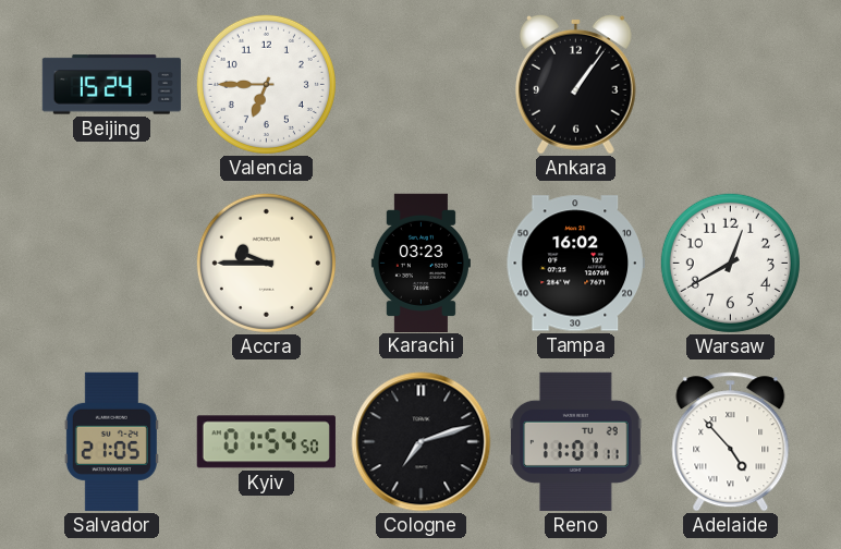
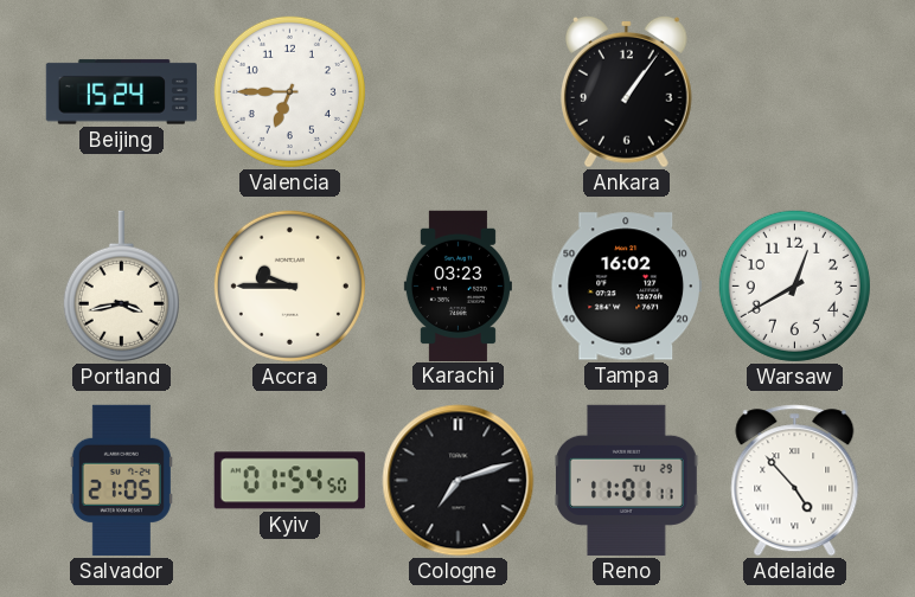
Portland: none -> 3:43
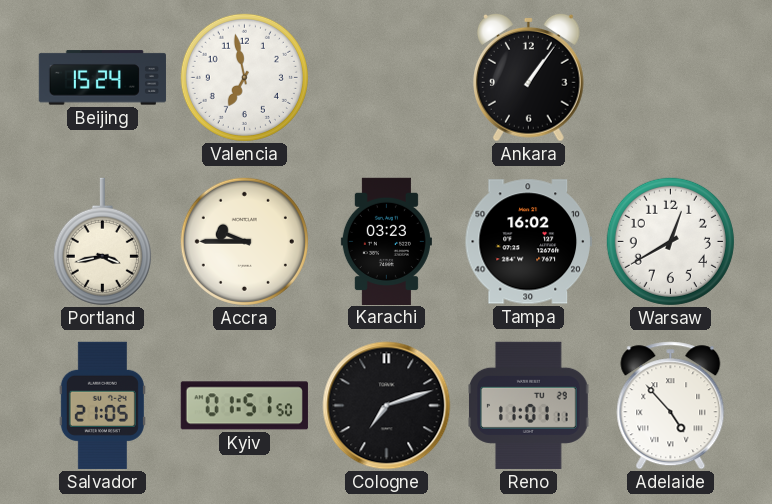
Valencia: 6:45 -> 6:58
Kyiv: 01:54 -> 01:51
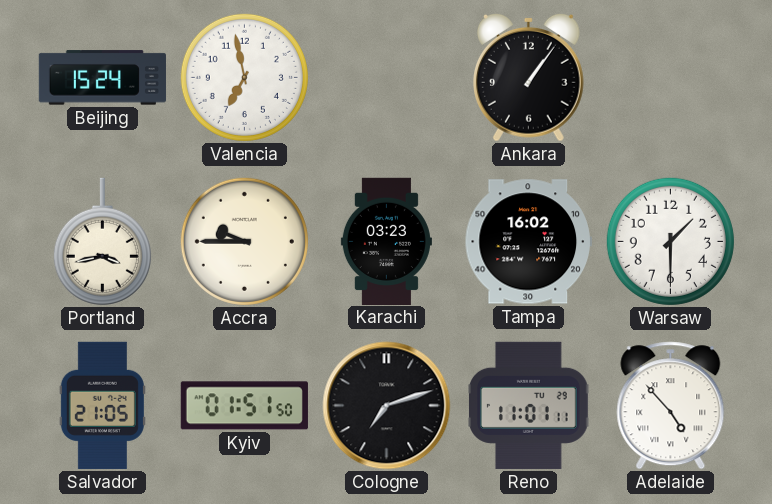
Warsaw: 12:40 -> 1:30
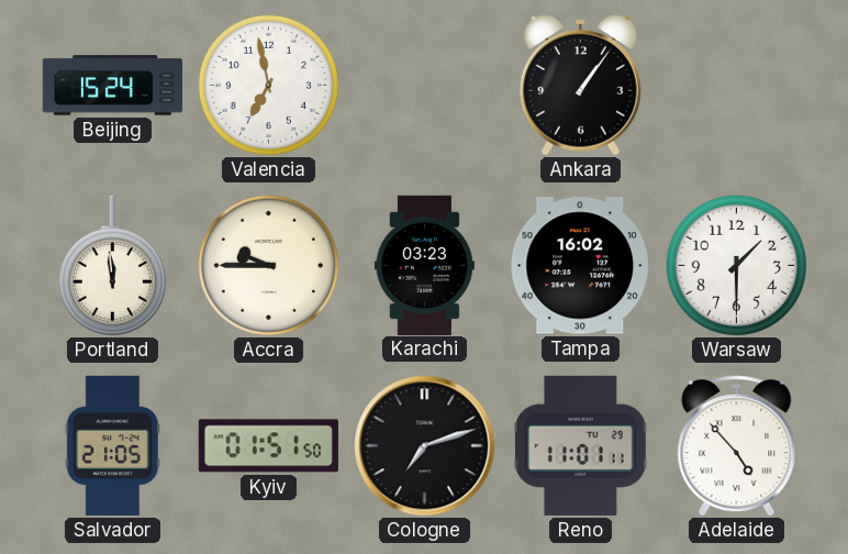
Portland: 3:43 -> 11:59
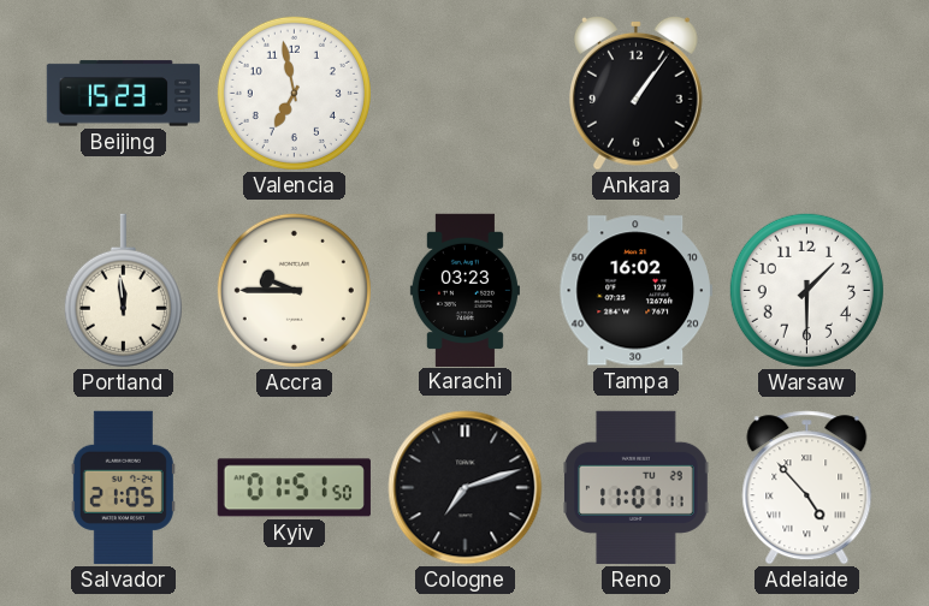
Beijing: 15:24 -> 15:23
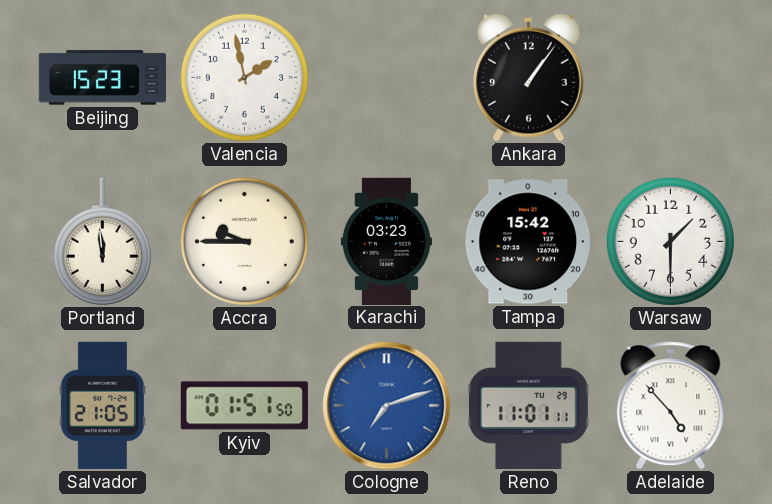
Valencia: 6:58 -> 1:58
Tampa: 16:02 -> 15:42
Cologne dial: black -> blue
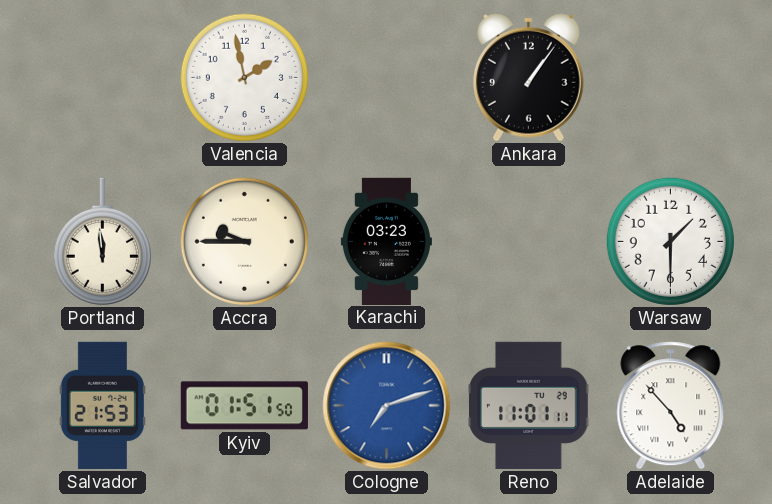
Beijing: 15:23 -> none
Tampa: 15:42 -> none
Salvador: 21:05 -> 21:53
